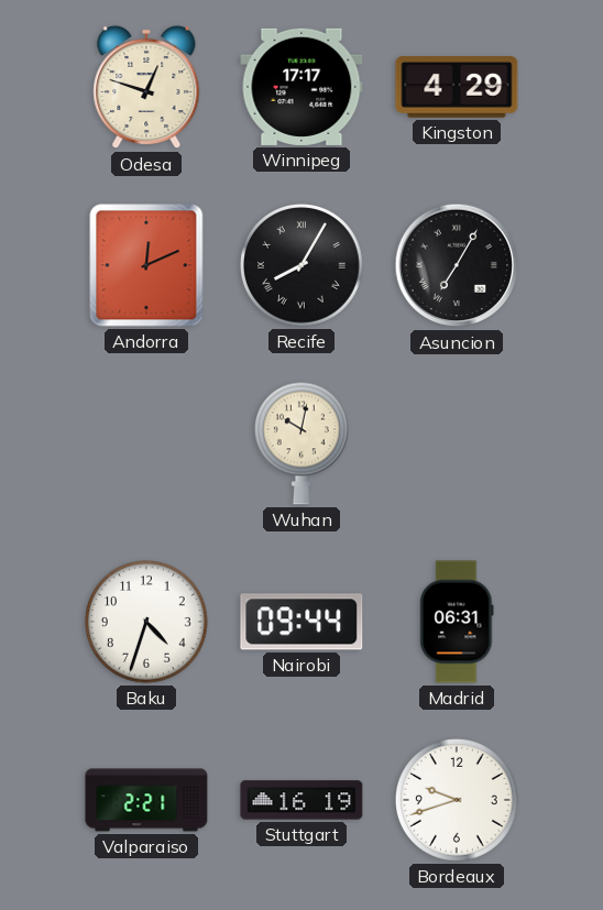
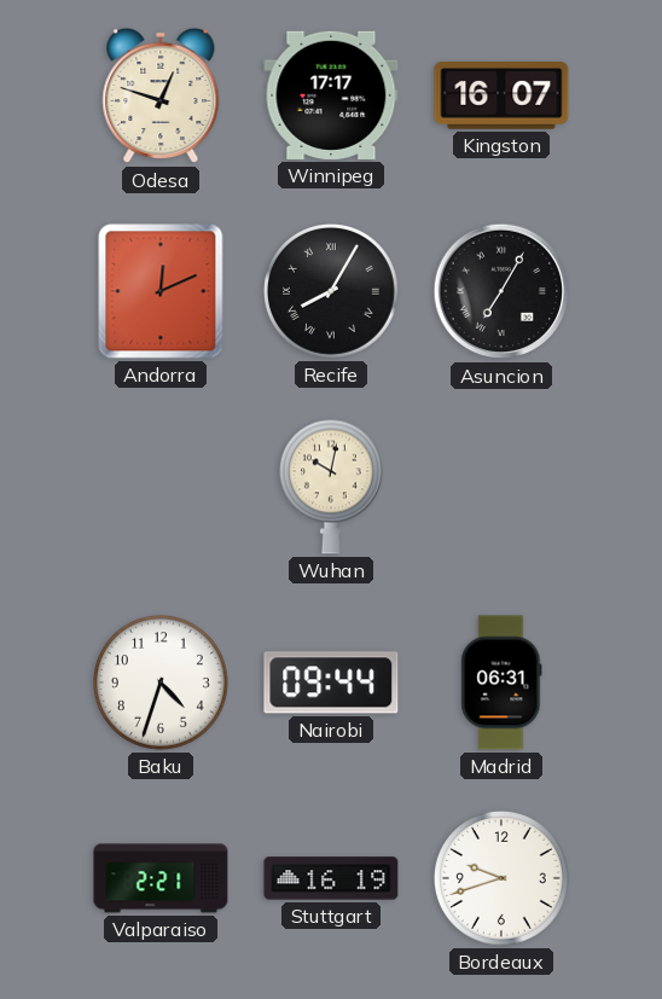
Kingston: 4:29 -> 16:07
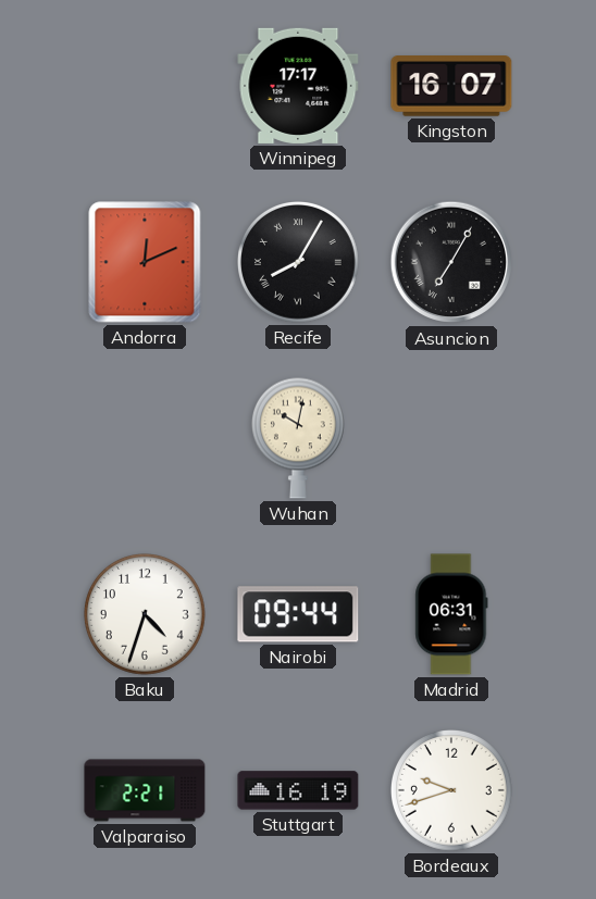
Odesa: 12:48 -> none
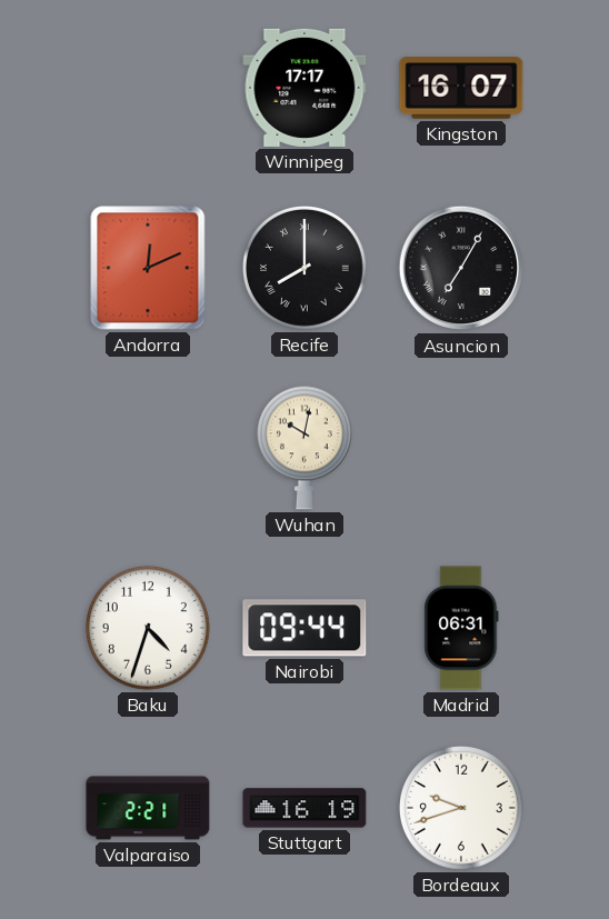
Recife: 8:05 -> 8:00
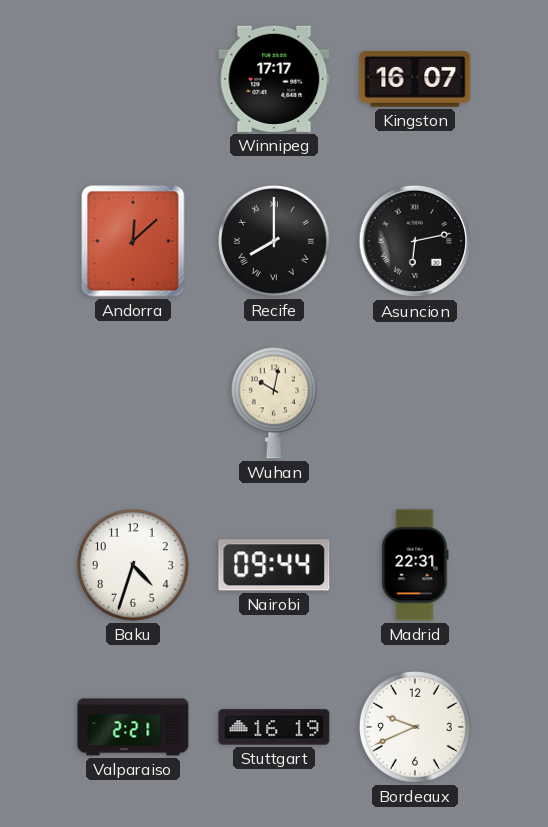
Andorra: 12:11 -> 12:08
Asuncion: 7:05 -> 6:13
Madrid: 06:31 -> 22:31
Bordeaux: 9:42 -> 9:41
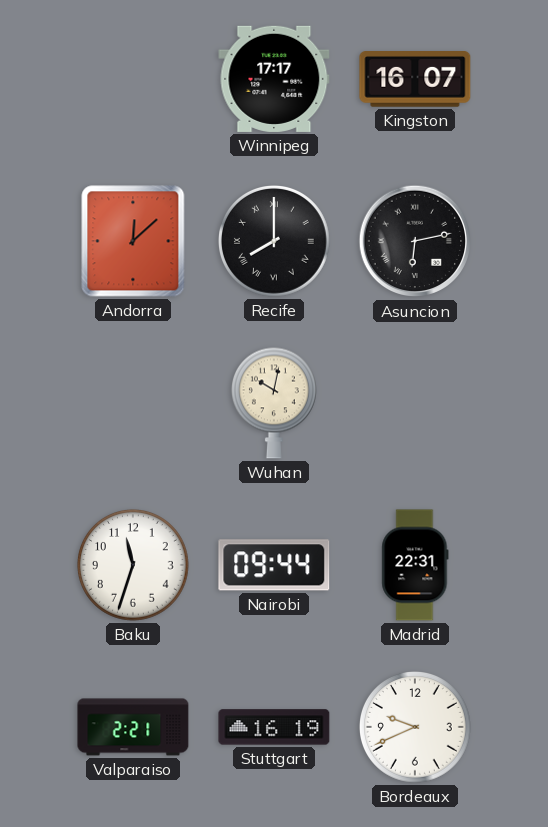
Baku: 4:33 -> 11:33
